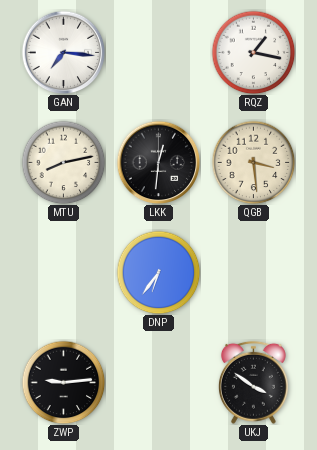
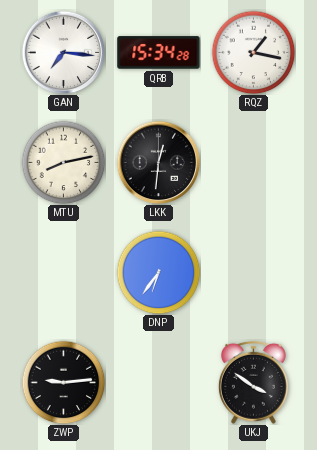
QRB: none -> 15:34
QGB: 3:29 -> none
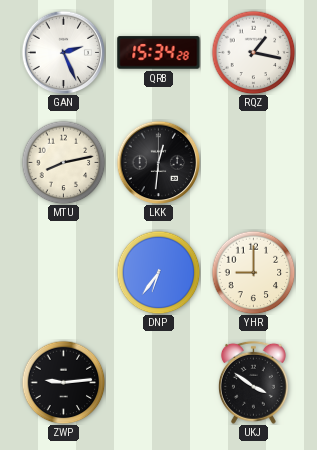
GAN: 7:16 -> 2:26
YHR: none -> 9:00
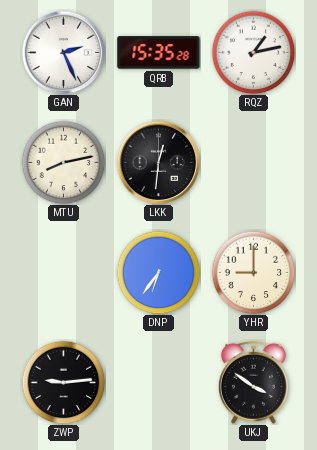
QRB: 15:34 -> 15:35
RQZ: 1:17 -> 1:13
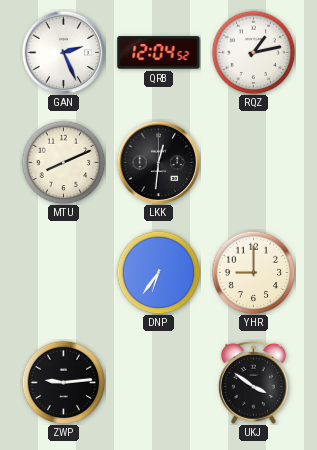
QRB: 15:35 -> 12:04
MTU: 8:13 -> 8:11
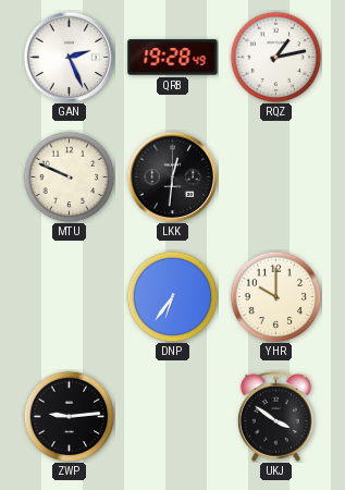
QRB: 12:04 -> 19:28
MTU: 8:11 -> 9:49
YHR: 9:00 -> 10:00
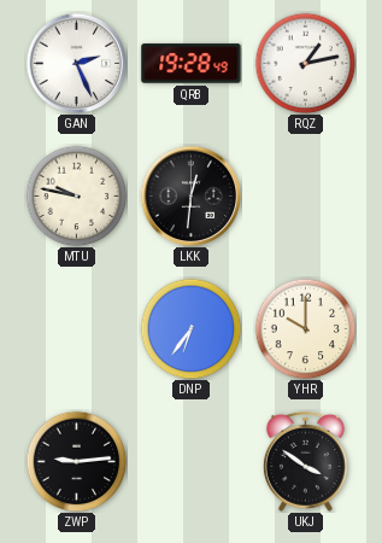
MTU: 9:49 -> 9:47
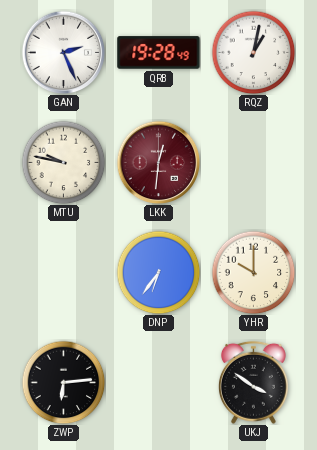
RQZ: 1:13 -> 1:02
LKK dial: black -> burgundy
ZWP: 9:14 -> 6:14
